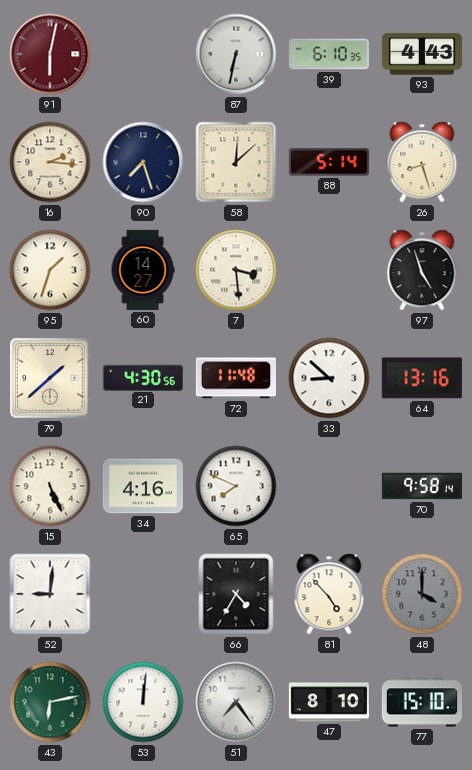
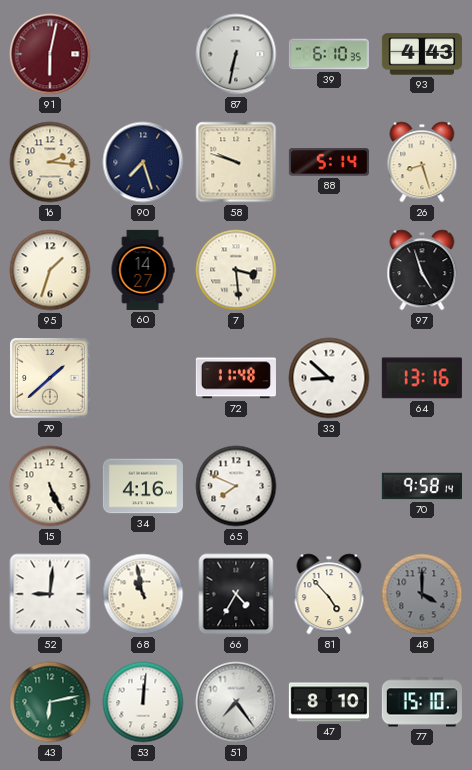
58: 12:08 -> 9:48
21: 4:30 -> none
68: none -> 10:58
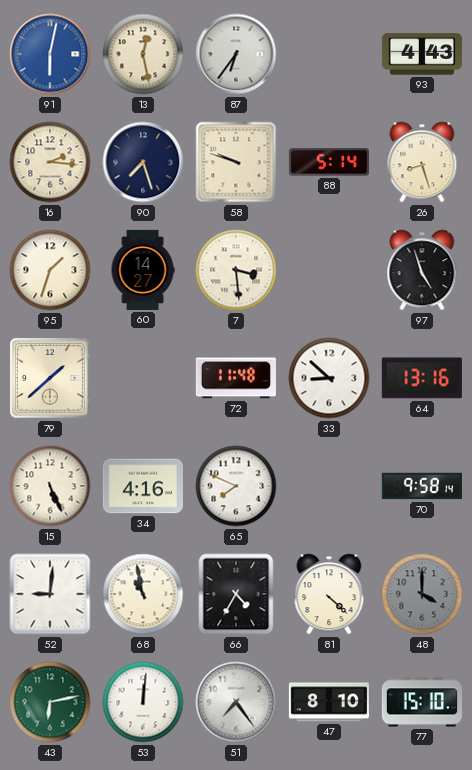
91 dial: burgundy -> blue
13: none -> 12:28
87: 6:32 -> 6:36
39: 6:10 -> none
81: 4:53 -> 4:22
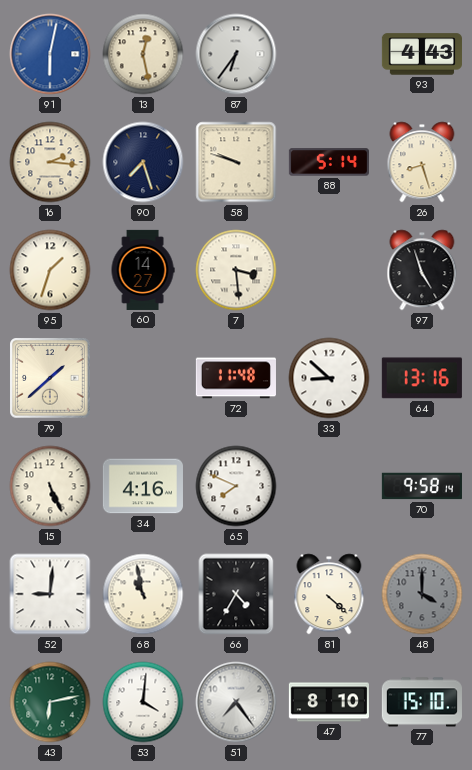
53: 12:01 -> 4:01
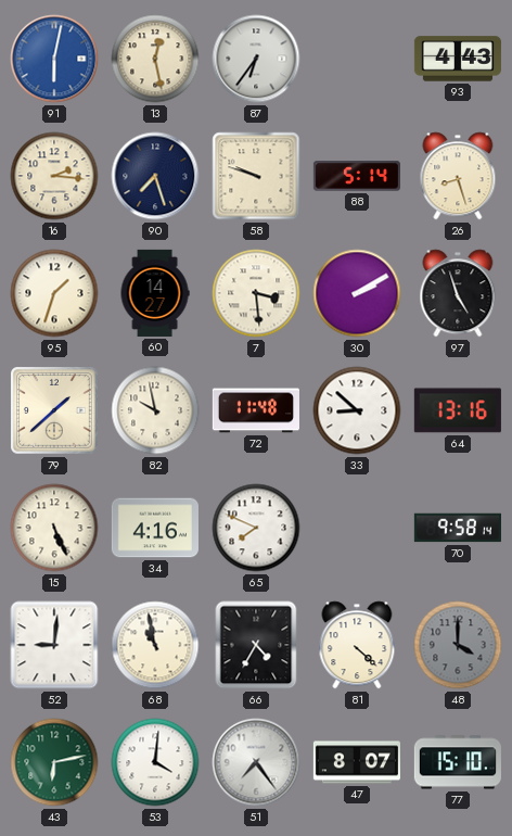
30: none -> 2:10
82: none -> 9:58
47: 8:10 -> 8:07
